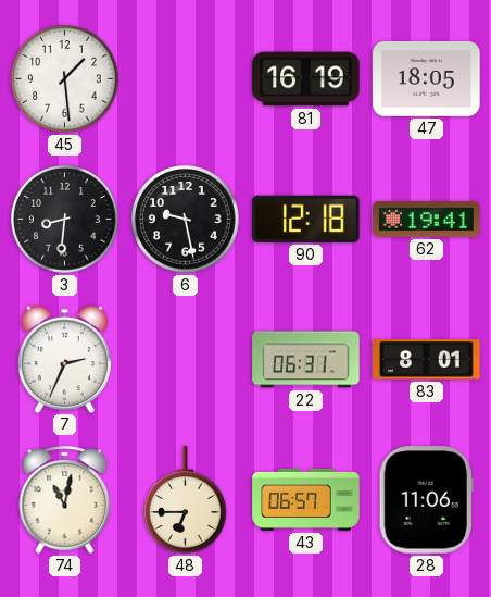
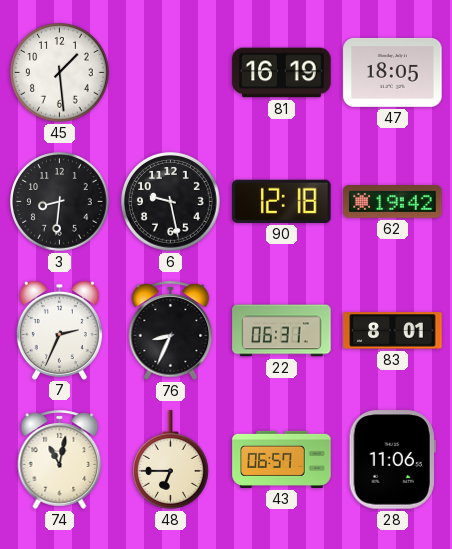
62: 19:41 -> 19:42
76: none -> 8:34
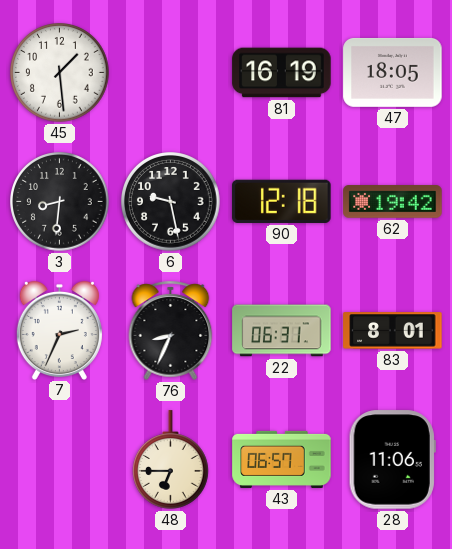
74: 11:02 -> none
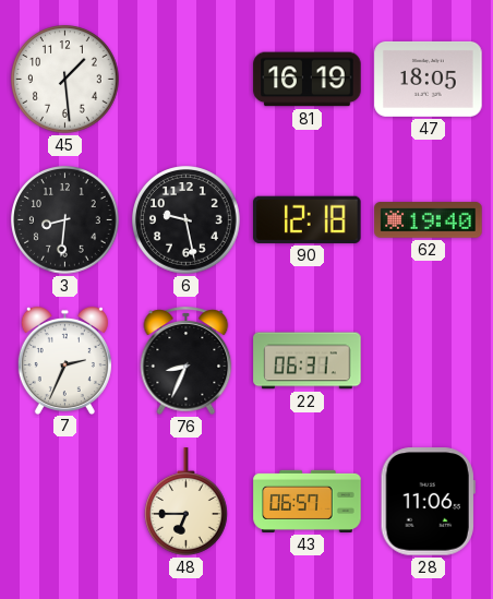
62: 19:42 -> 19:40
83: 8:01 -> none
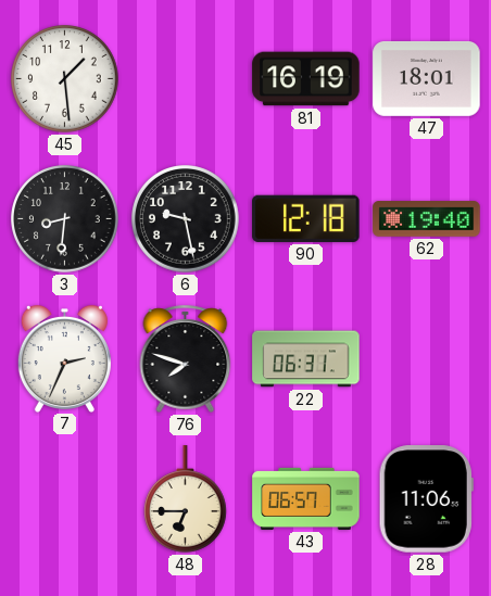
47: 18:05 -> 18:01
76: 8:34 -> 7:48
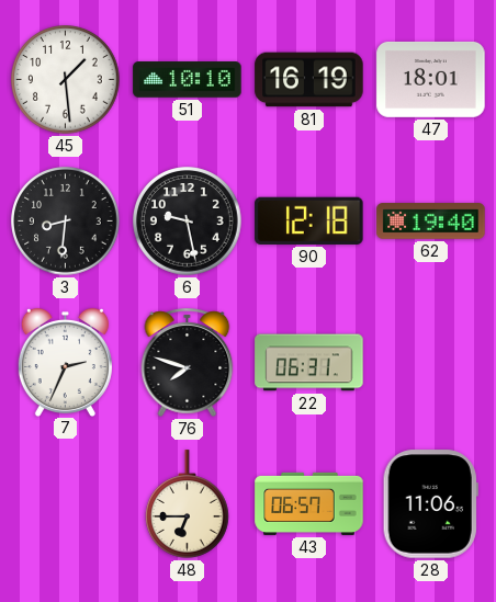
51: none -> 10:10
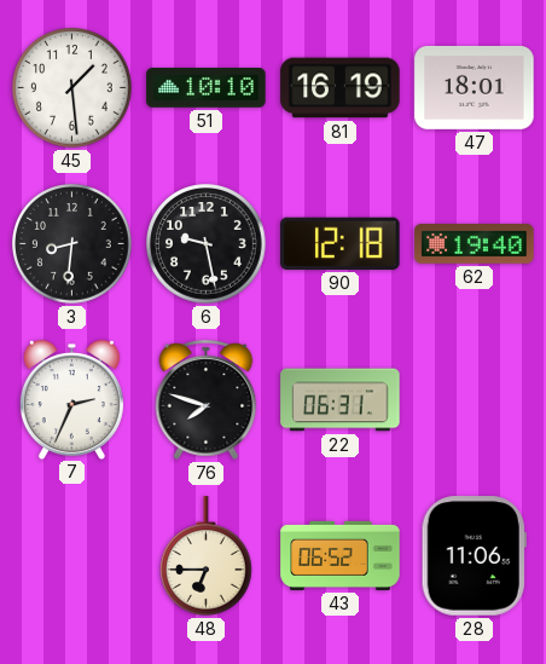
43: 06:57 -> 06:52
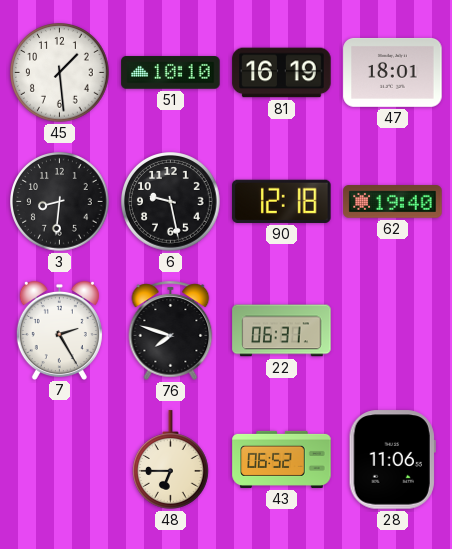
7: 2:34 -> 2:25
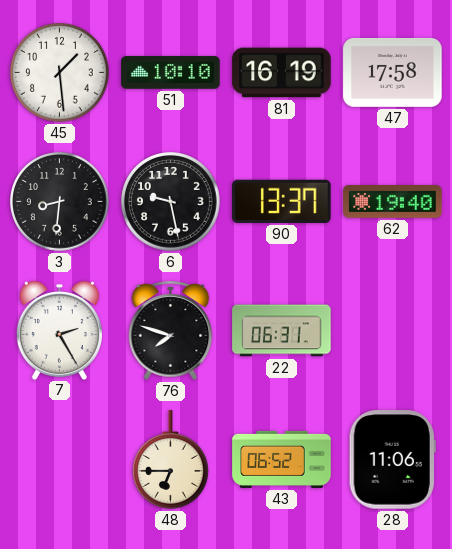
47: 18:01 -> 17:58
90: 12:18 -> 13:37
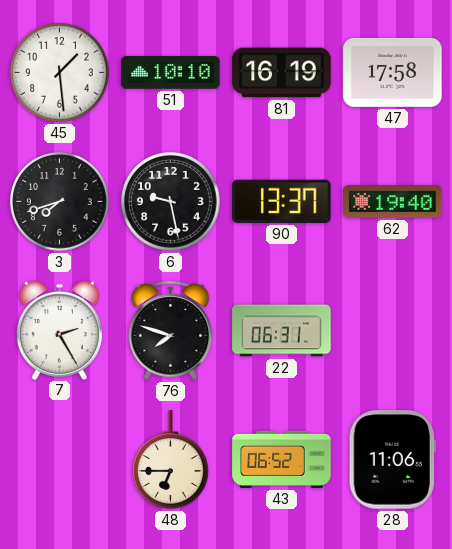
3: 8:31 -> 7:42
